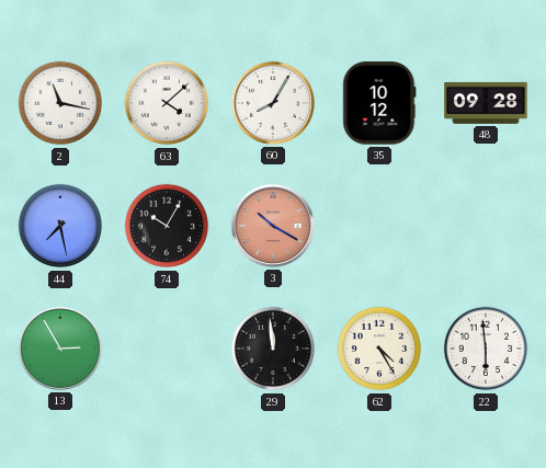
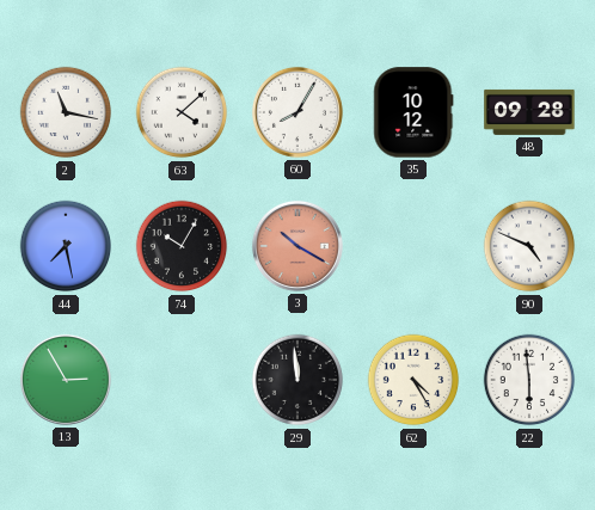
90: none -> 4:49
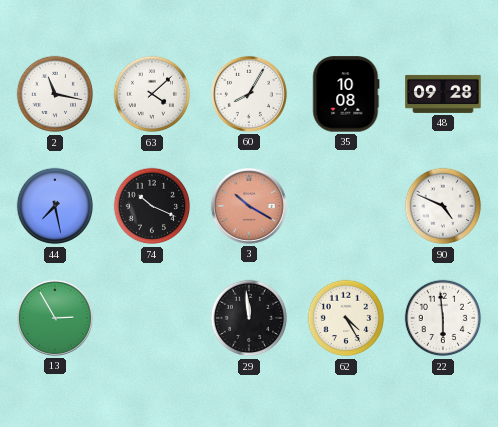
35: 10:12 -> 10:08
74: 10:05 -> 10:19
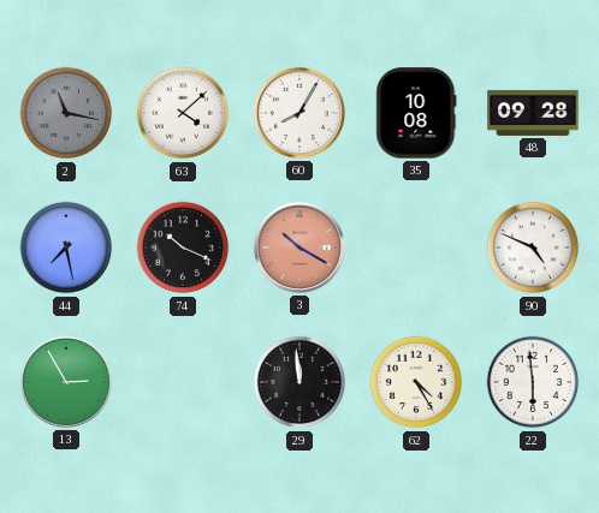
2 dial: white -> grey
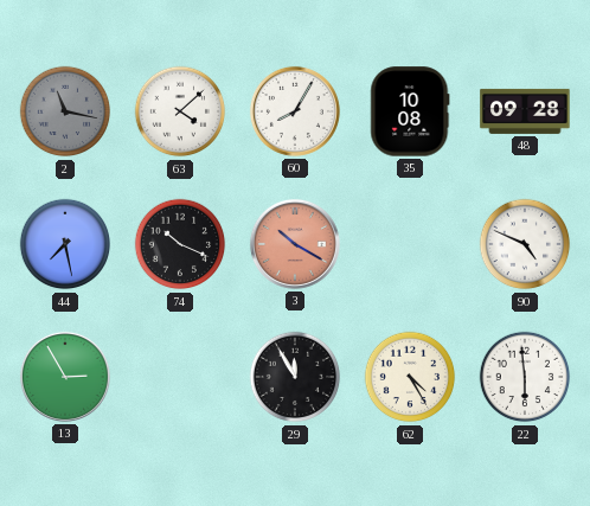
29: 11:59 -> 11:55
